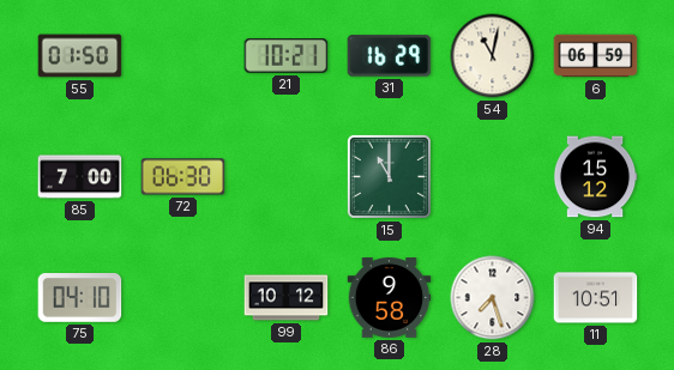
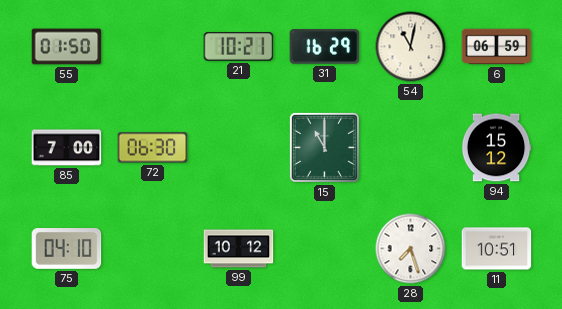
86: 9:58 -> none
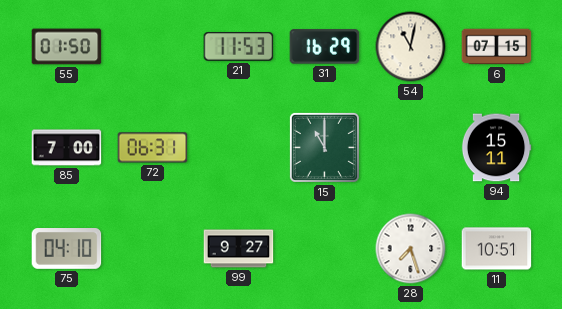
21: 10:21 -> 11:53
6: 06:59 -> 07:15
72: 06:30 -> 06:31
94: 15:12 -> 15:11
99: 10:12 -> 9:27
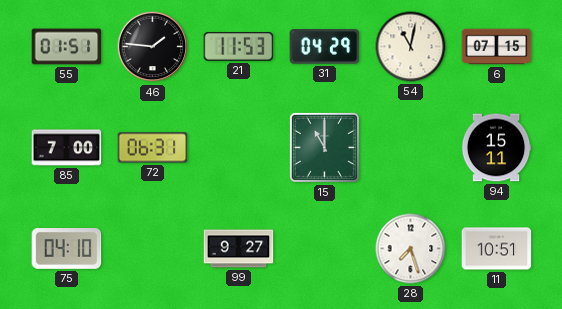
55: 01:50 -> 01:51
46: none -> 1:46
31: 16:29 -> 04:29
